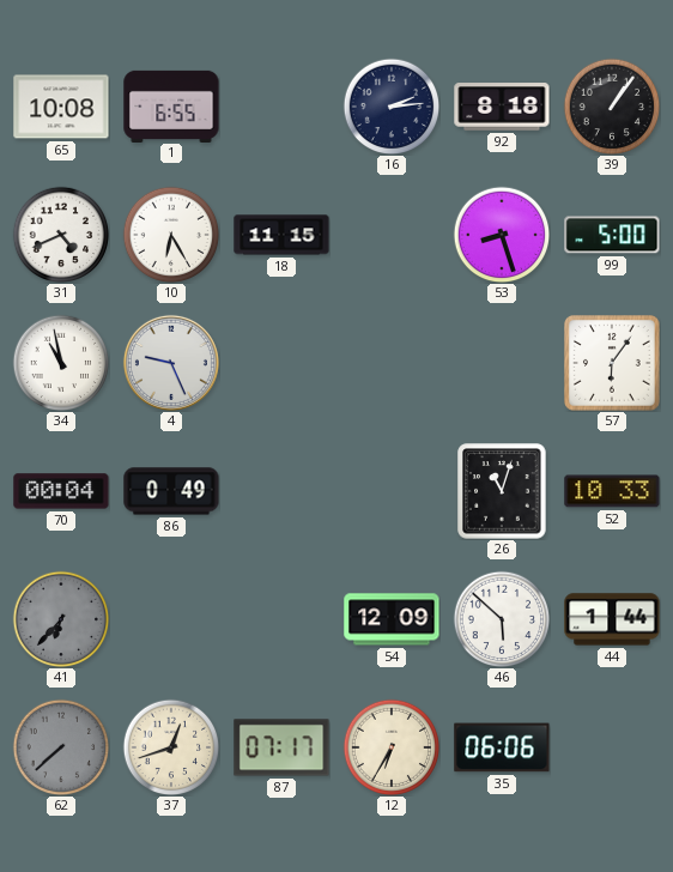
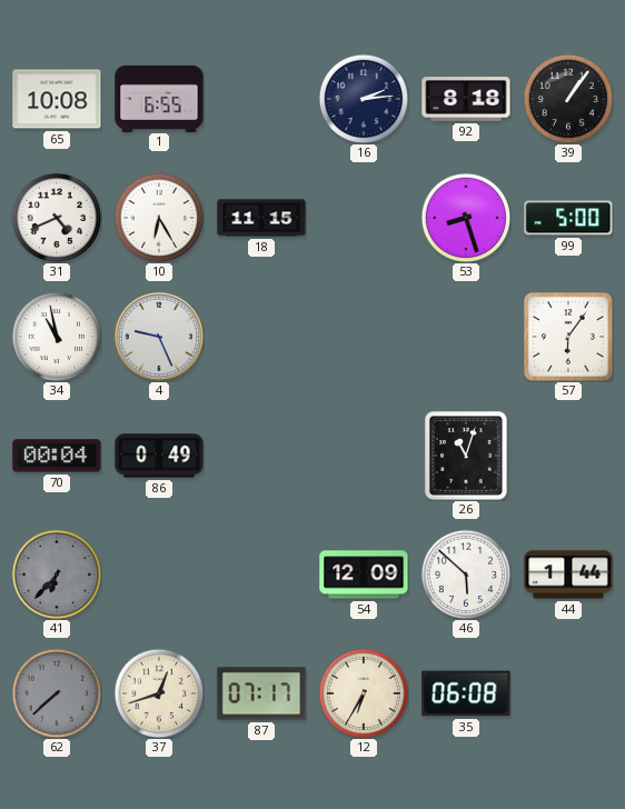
52: 10:33 -> none
35: 06:06 -> 06:08
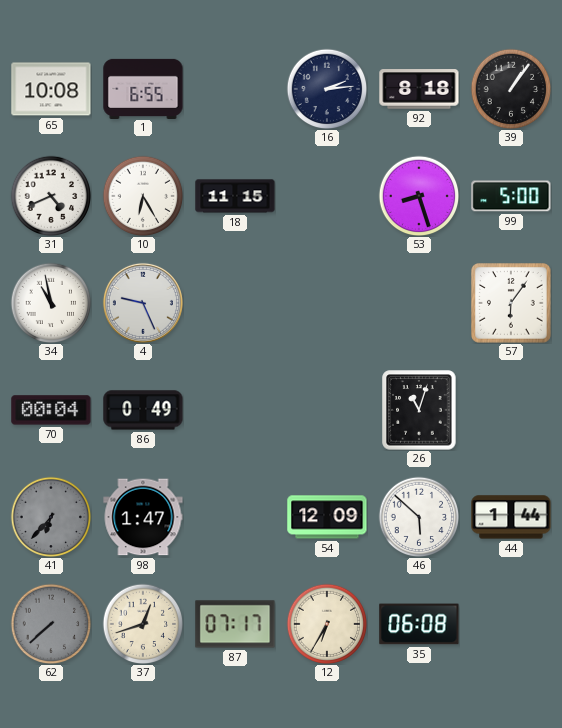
98: none -> 1:47
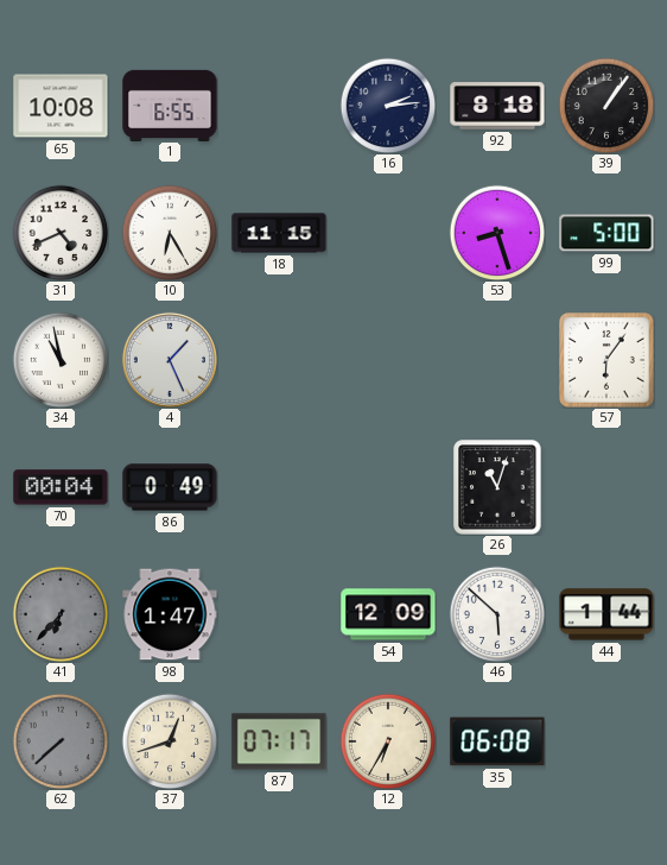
4: 9:26 -> 1:26
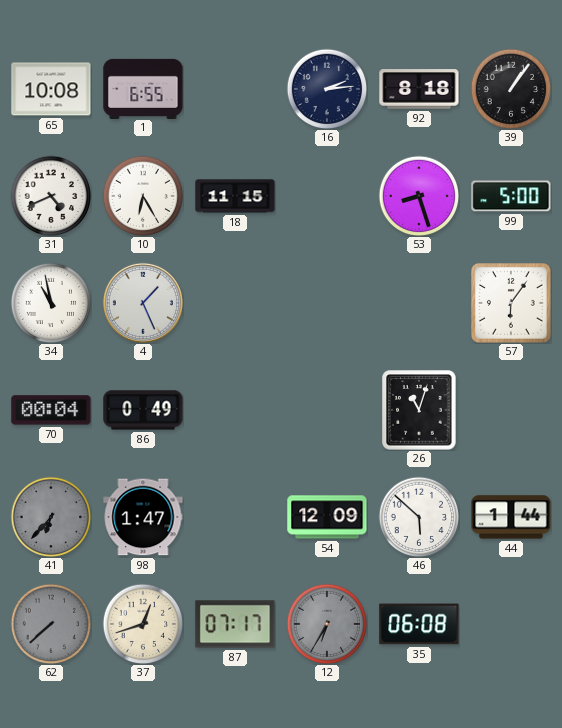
12 dial: cream -> grey
